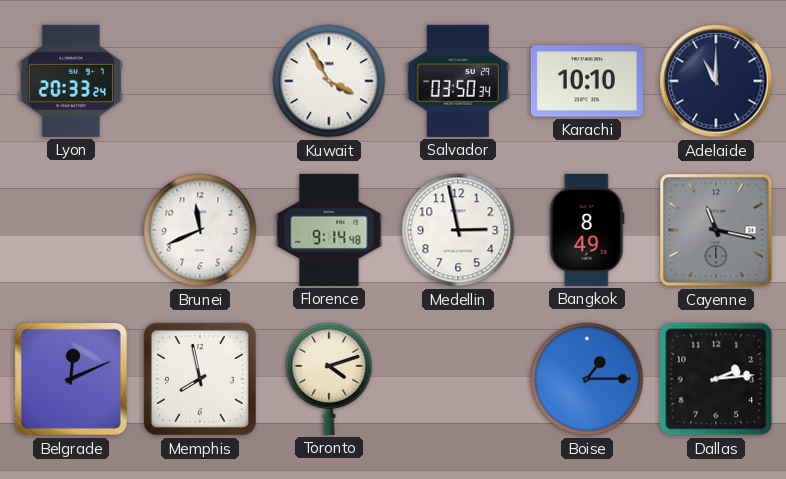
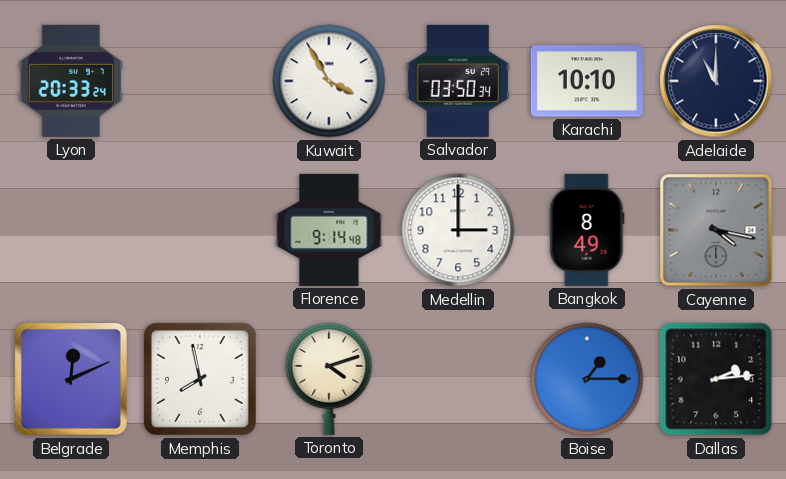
Brunei: 11:41 -> none
Medellin: 2:58 -> 3:00
Cayenne: 11:17 -> 4:17
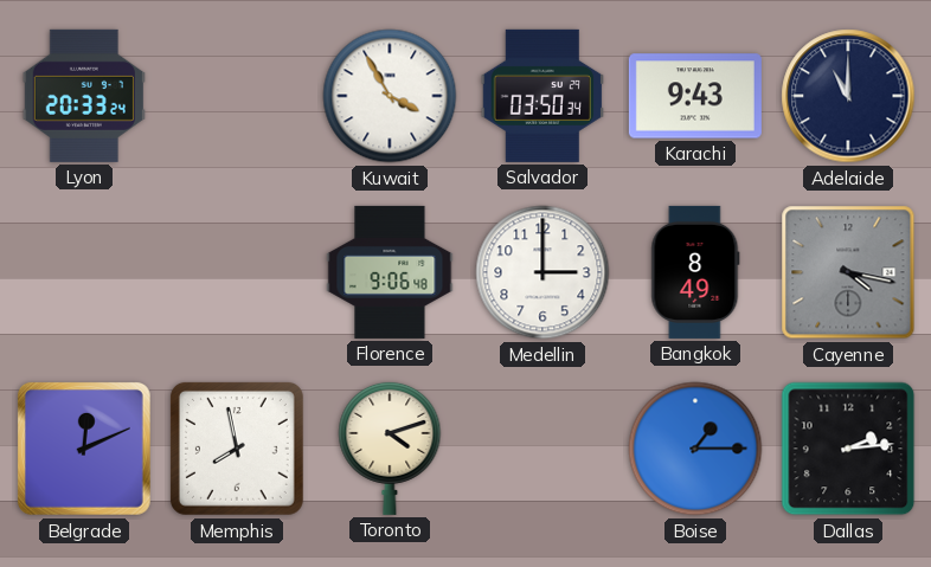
Karachi: 10:10 -> 9:43
Florence: 9:14 -> 9:06
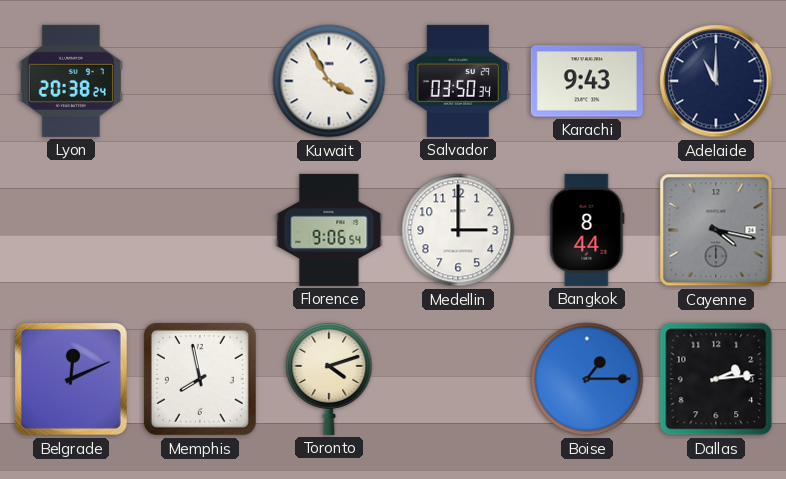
Lyon: 20:33 -> 20:38
Florence: 9:06:48 -> 9:06:54
Bangkok: 8:49 -> 8:44
